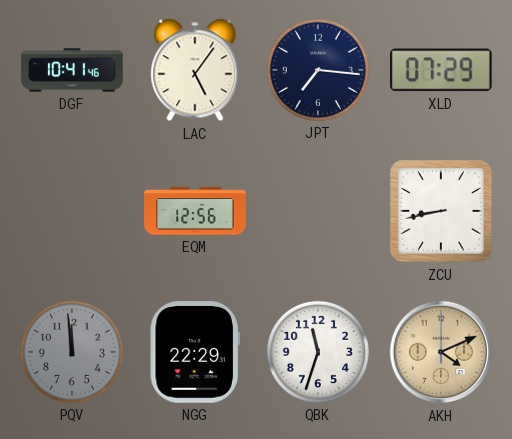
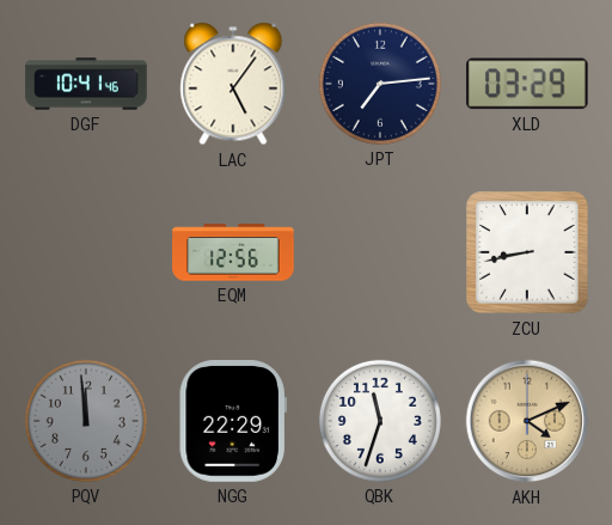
JPT: 7:16 -> 7:14
XLD: 07:29 -> 03:29
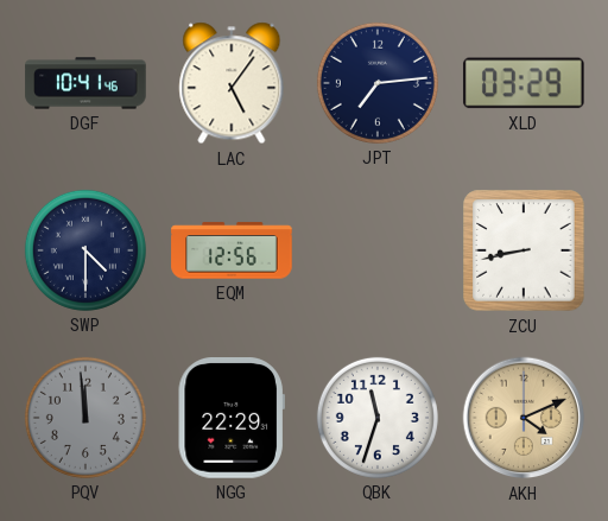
SWP: none -> 4:30
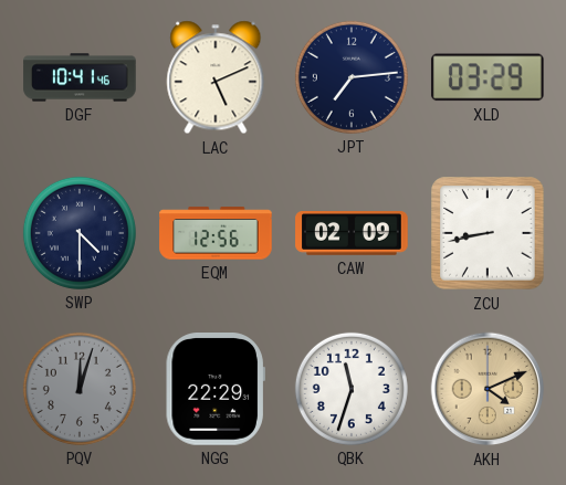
LAC: 5:06 -> 5:11
CAW: none -> 02:09
PQV: 11:59 -> 12:03
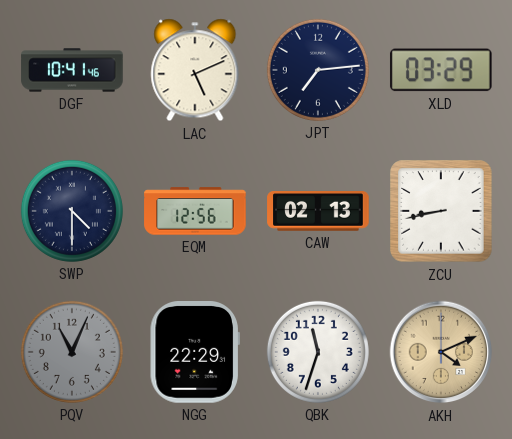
CAW: 02:09 -> 02:13
PQV: 12:03 -> 11:04
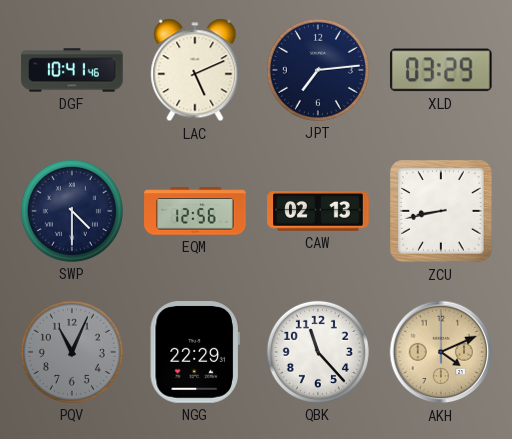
QBK: 11:33 -> 11:23
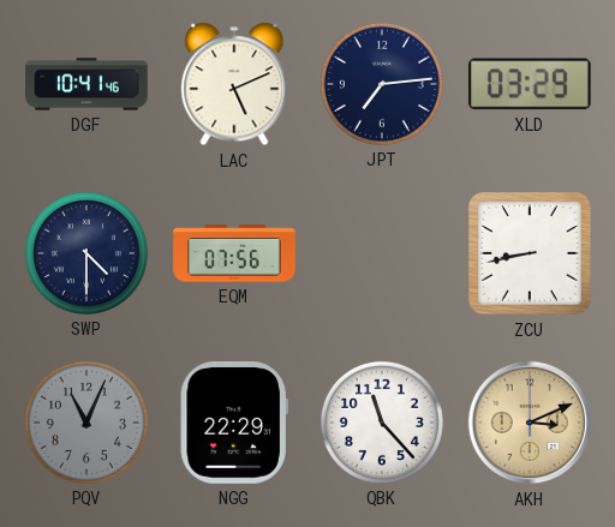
EQM: 12:56 -> 07:56
CAW: 02:13 -> none
AKH: 4:11 -> 3:11
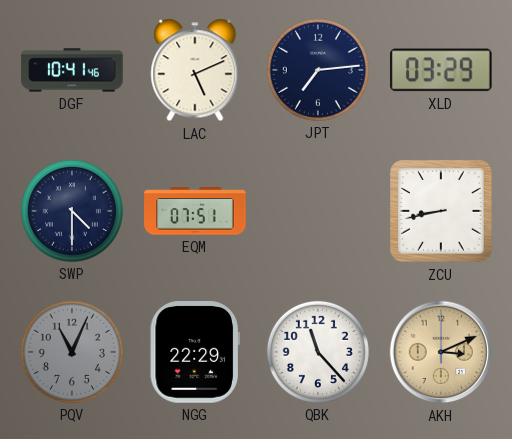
EQM: 07:56 -> 07:51
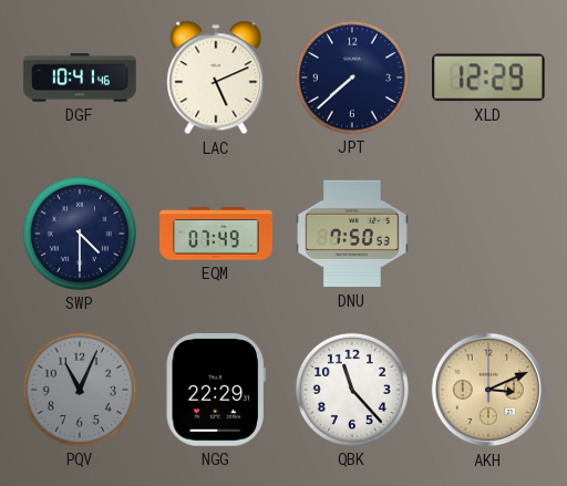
JPT: 7:14 -> 7:38
XLD: 03:29 -> 12:29
EQM: 07:51 -> 07:49
DNU: none -> 7:50
ZCU: 8:43 -> none
